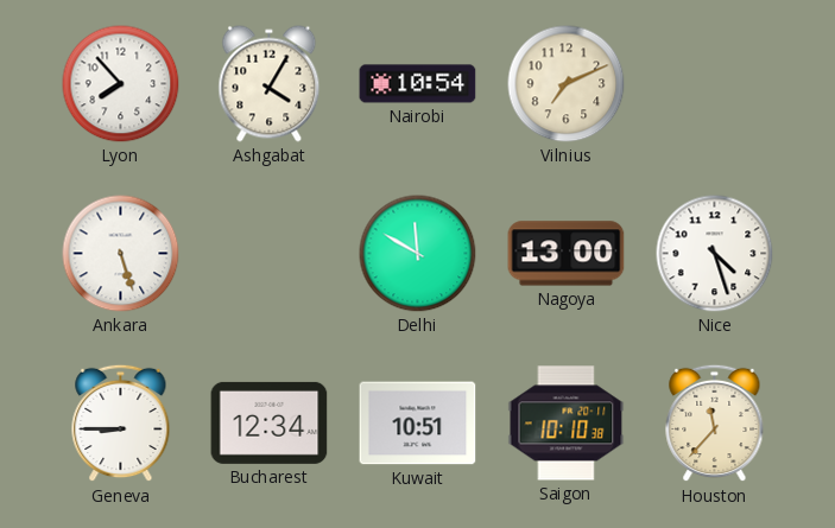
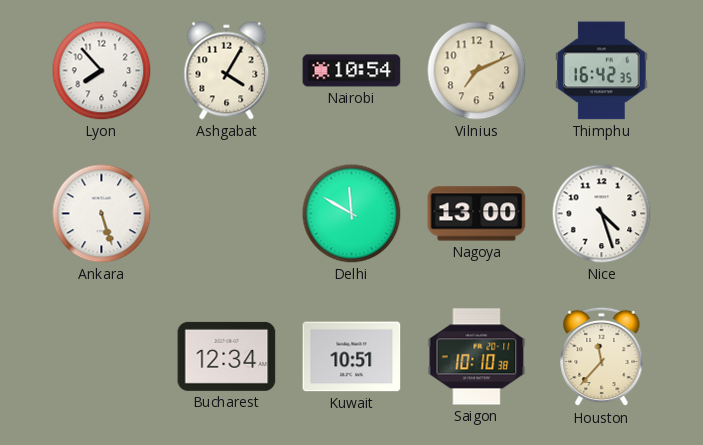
Thimphu: none -> 16:42
Geneva: 8:45 -> none
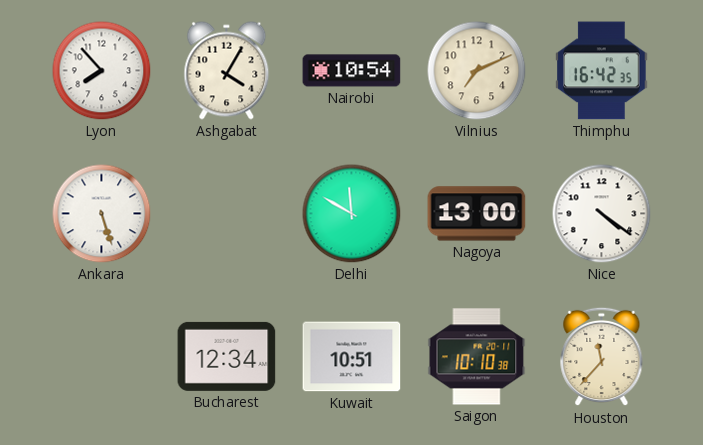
Nice: 4:27 -> 4:21
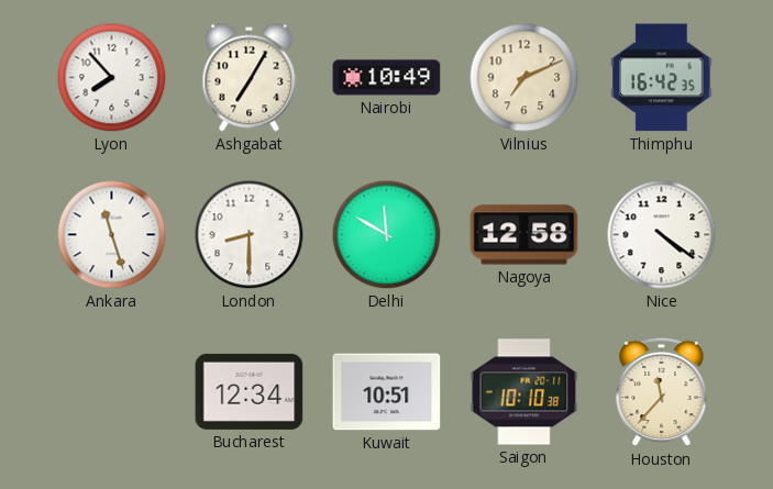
Ashgabat: 4:05 -> 7:05
Nairobi: 10:54 -> 10:49
Ankara: 5:27 -> 11:27
London: none -> 8:30
Nagoya: 13:00 -> 12:58
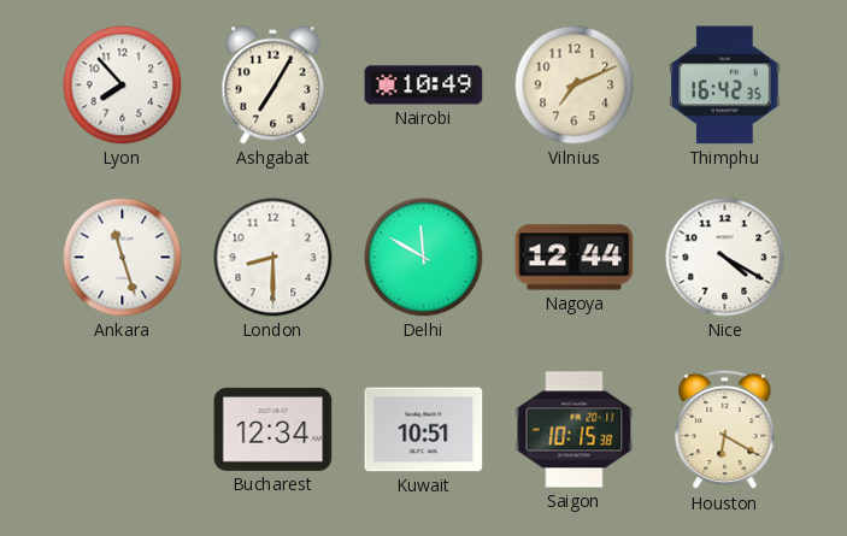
Nagoya: 12:58 -> 12:44
Nice: 4:21 -> 4:20
Saigon: 10:10 -> 10:15
Houston: 11:37 -> 6:20
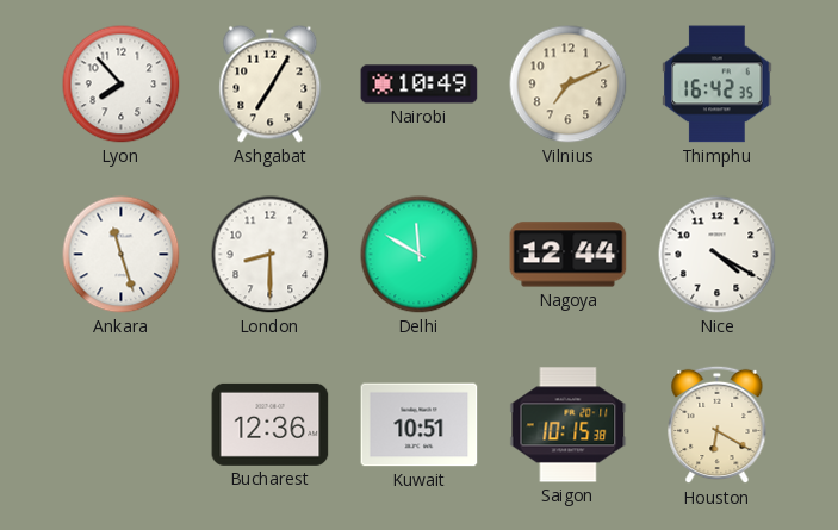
Bucharest: 12:34 -> 12:36
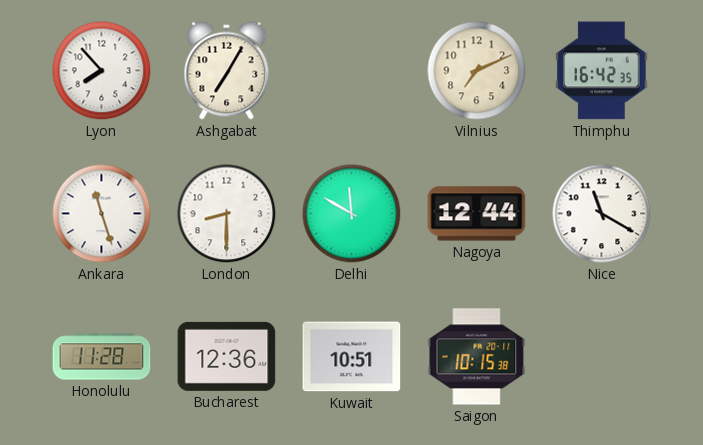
Nairobi: 10:49 -> none
Nice: 4:20 -> 11:20
Honolulu: none -> 11:28
Houston: 6:20 -> none
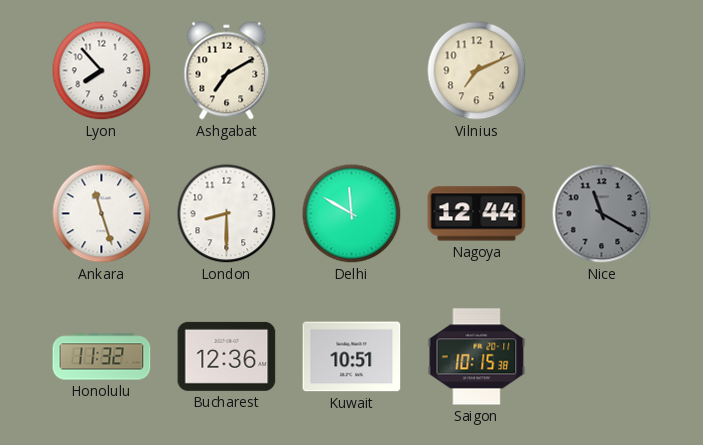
Ashgabat: 7:05 -> 7:10
Thimphu: 16:42 -> none
Nice dial: white -> grey
Honolulu: 11:28 -> 11:32
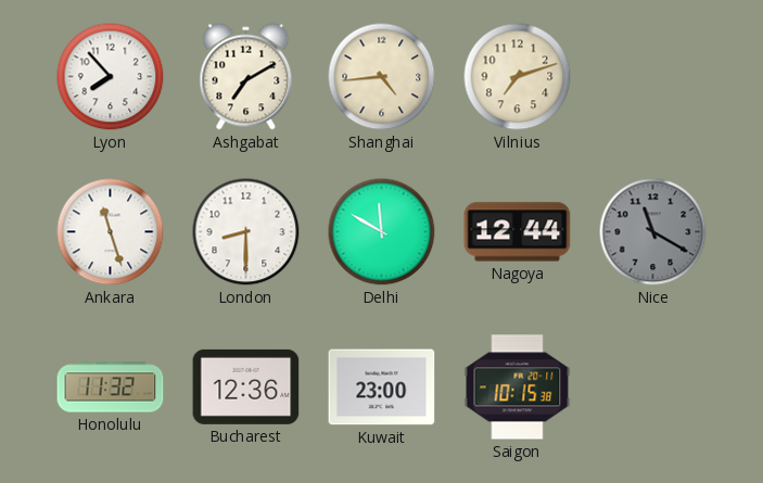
Shanghai: none -> 4:44
Vilnius: 7:11 -> 7:12
Kuwait: 10:51 -> 23:00
